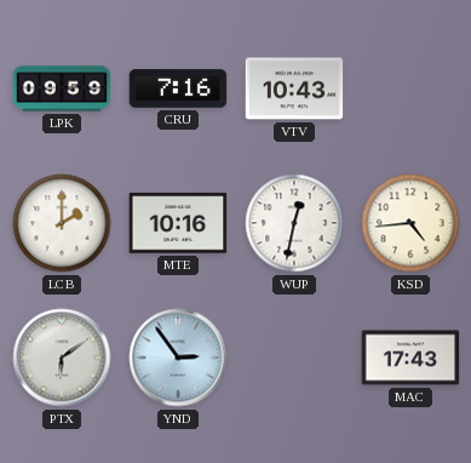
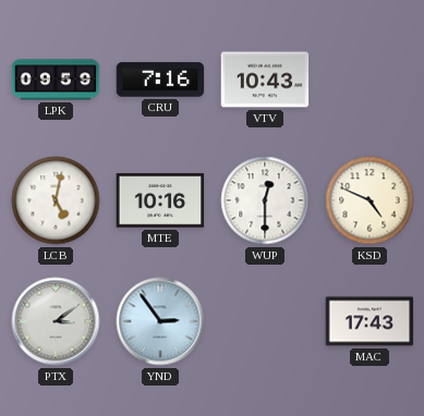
LCB: 2:00 -> 5:02
WUP: 12:32 -> 12:30
KSD: 4:44 -> 4:49
PTX: 6:09 -> 3:09
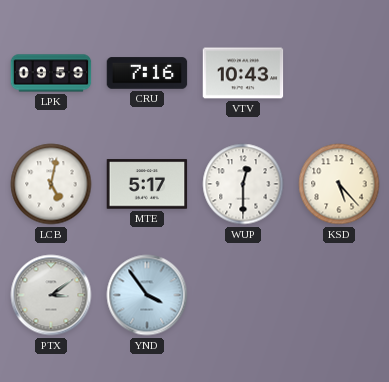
MTE: 10:16 -> 5:17
KSD: 4:49 -> 5:23
YND: 2:54 -> 3:54
MAC: 17:43 -> none
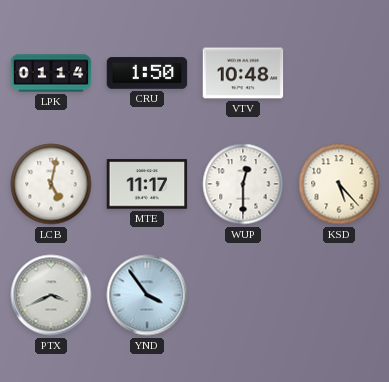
LPK: 09:59 -> 01:14
CRU: 7:16 -> 1:50
VTV: 10:43 -> 10:48
MTE: 5:17 -> 11:17
PTX: 3:09 -> 3:41
